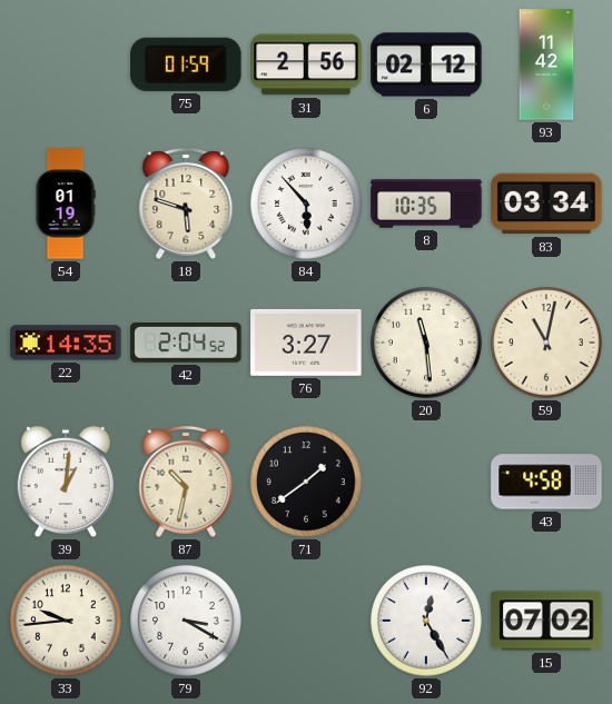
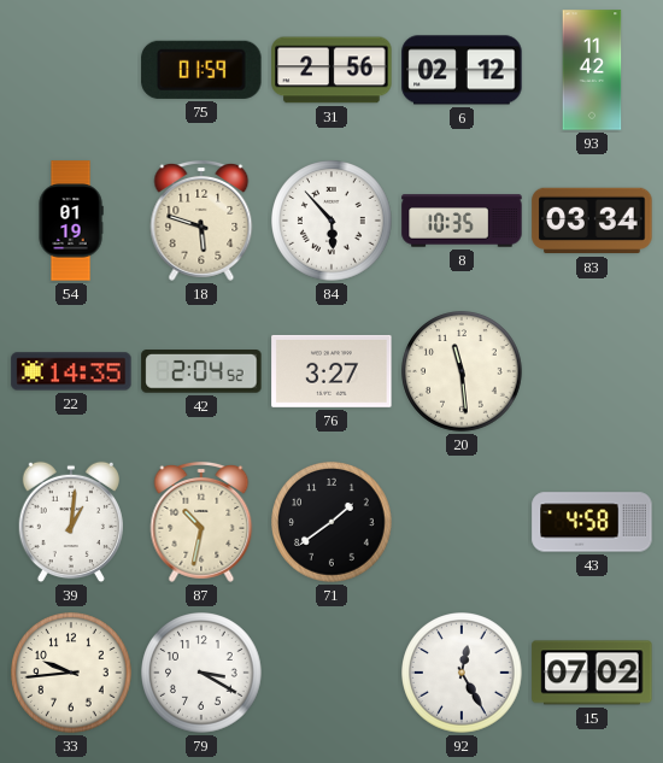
59: 11:02 -> none
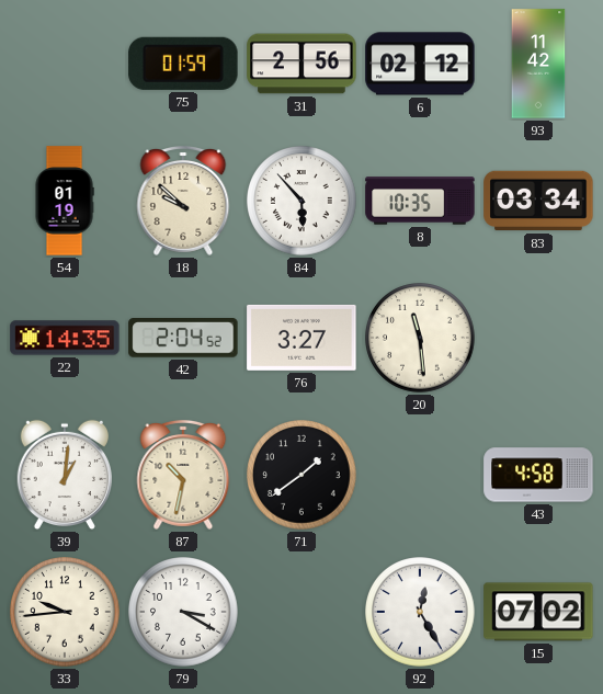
18: 5:48 -> 9:52
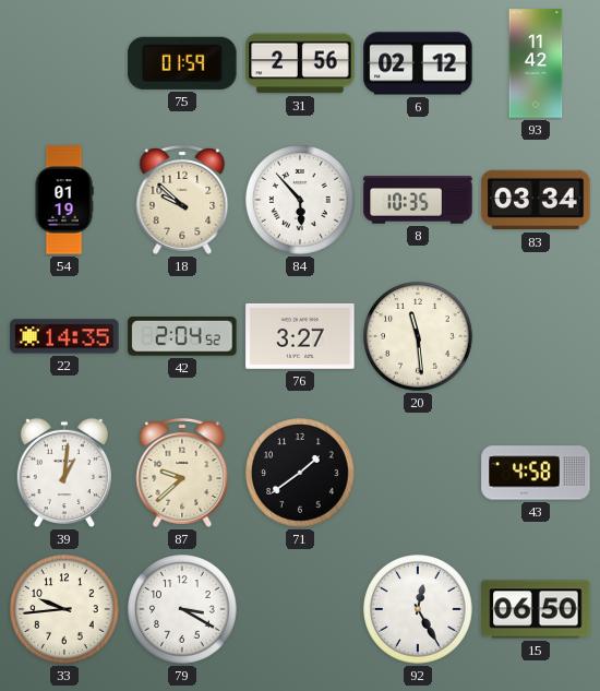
87: 10:32 -> 9:38
15: 07:02 -> 06:50
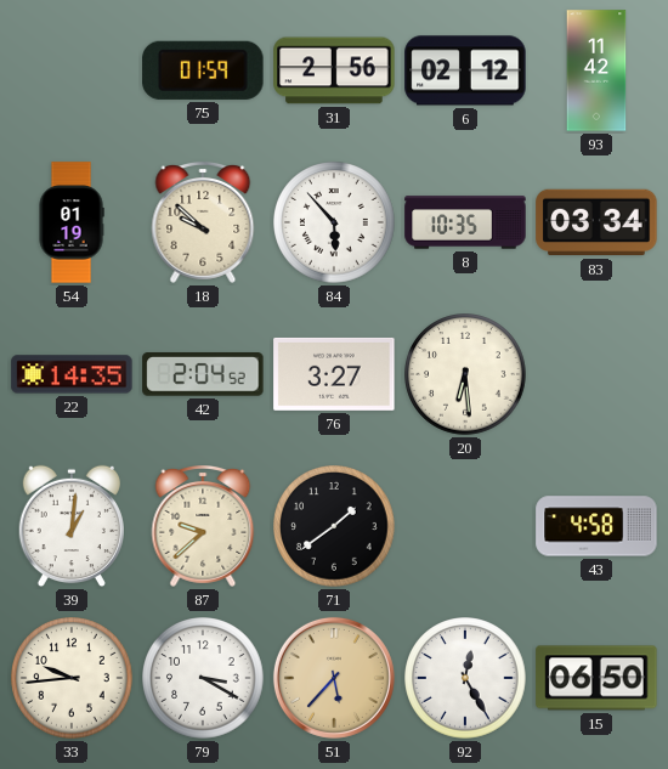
20: 11:29 -> 6:29
51: none -> 5:37
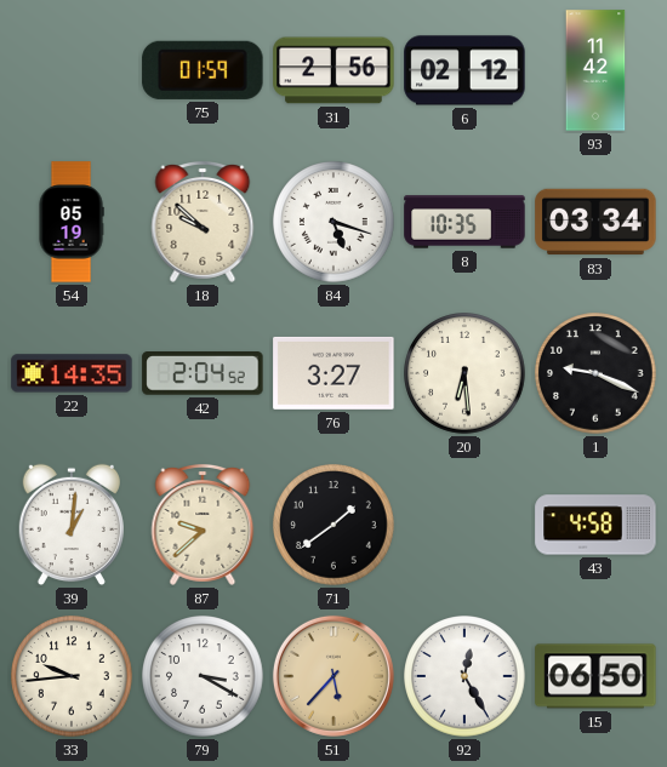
54: 01:19 -> 05:19
84: 5:53 -> 5:18
1: none -> 9:19
